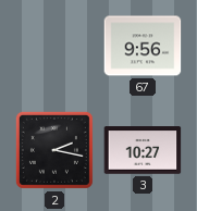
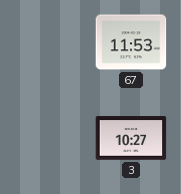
67: 9:56 -> 11:53
2: 2:17 -> none
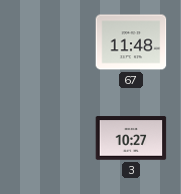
67: 11:53 -> 11:48
